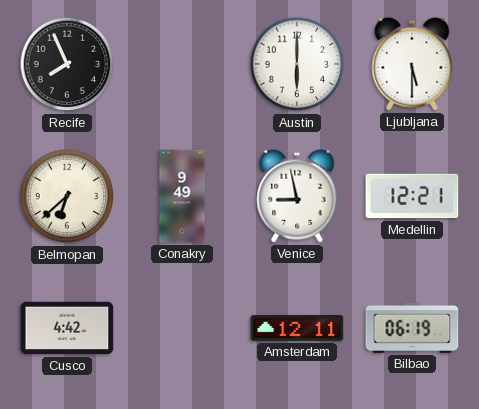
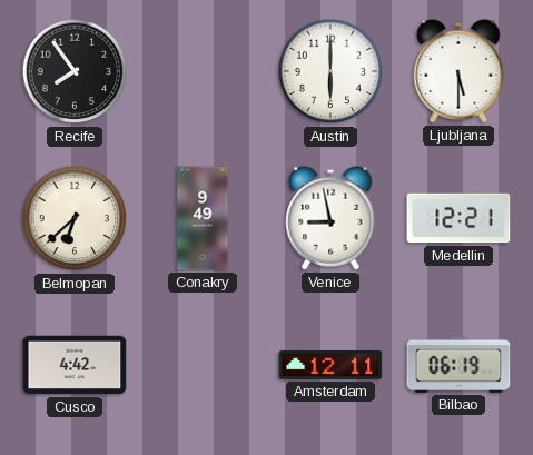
Recife: 7:56 -> 7:54
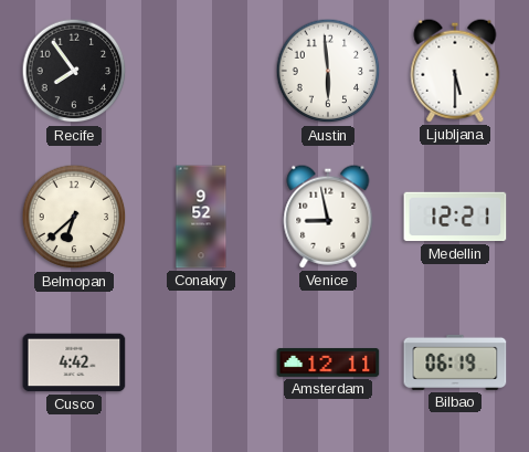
Austin: 6:00 -> 5:59
Conakry: 9:49 -> 9:52
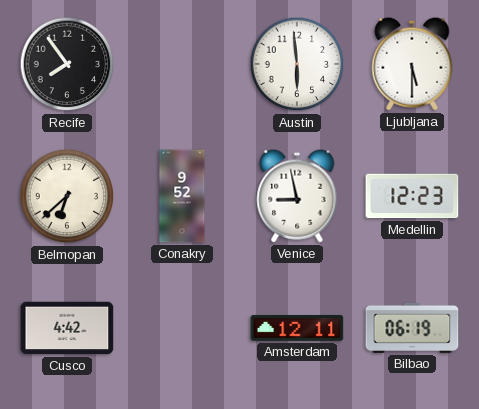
Medellin: 12:21 -> 12:23
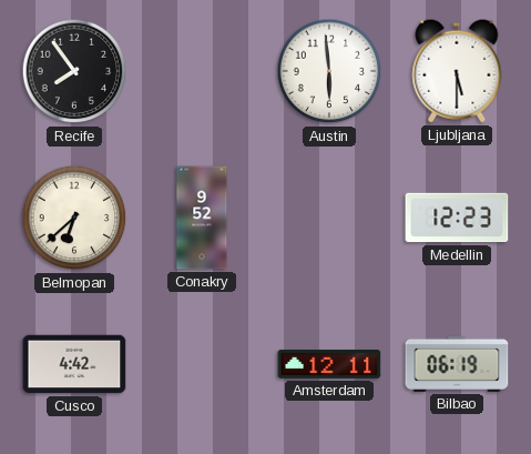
Venice: 8:58 -> none
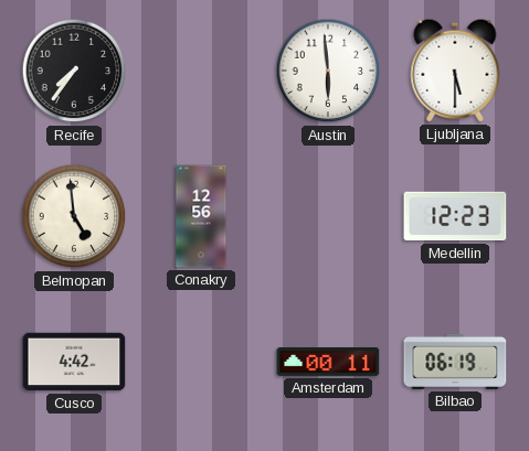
Recife: 7:54 -> 7:36
Belmopan: 6:38 -> 4:59
Conakry: 9:52 -> 12:56
Amsterdam: 12:11 -> 00:11
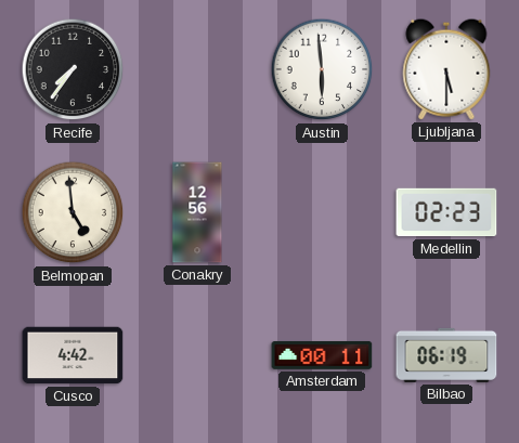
Medellin: 12:23 -> 02:23
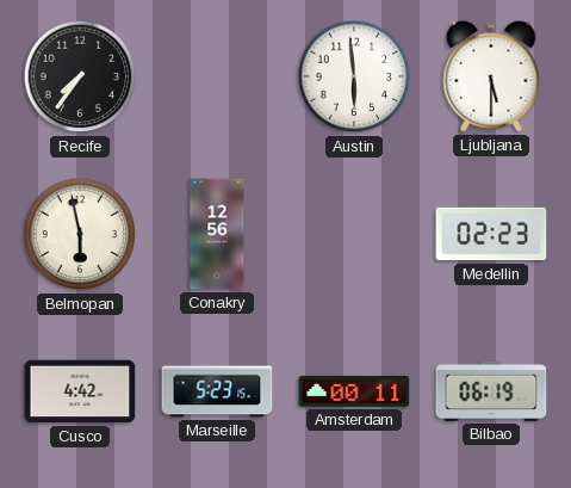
Belmopan: 4:59 -> 5:58
Marseille: none -> 5:23
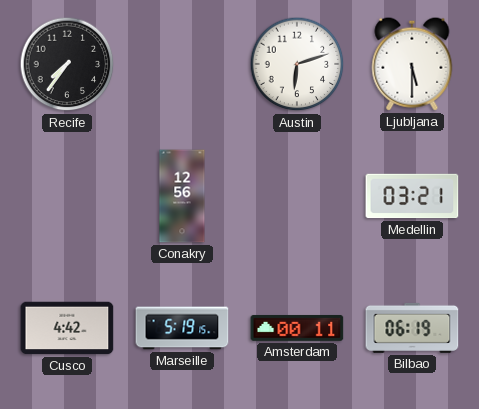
Austin: 5:59 -> 6:12
Belmopan: 5:58 -> none
Medellin: 02:23 -> 03:21
Marseille: 5:23 -> 5:19
